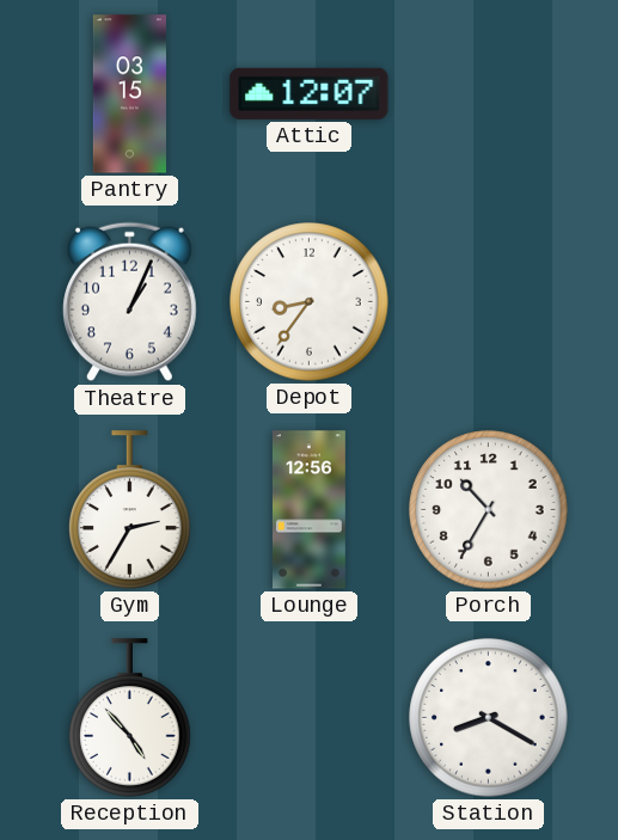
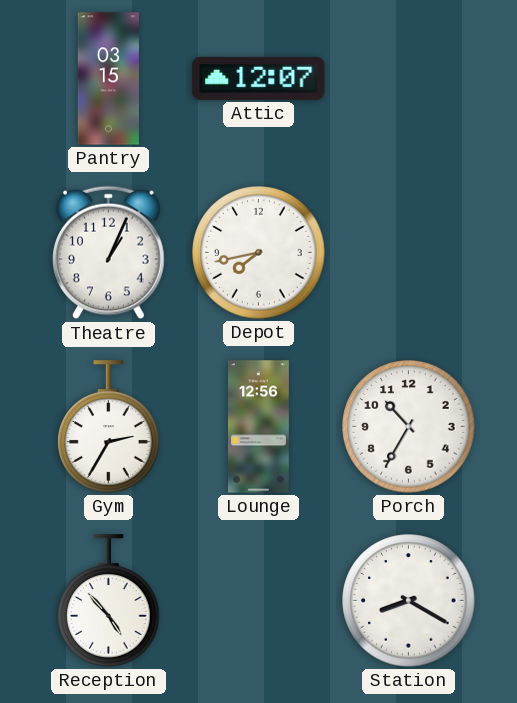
Depot: 8:36 -> 7:43
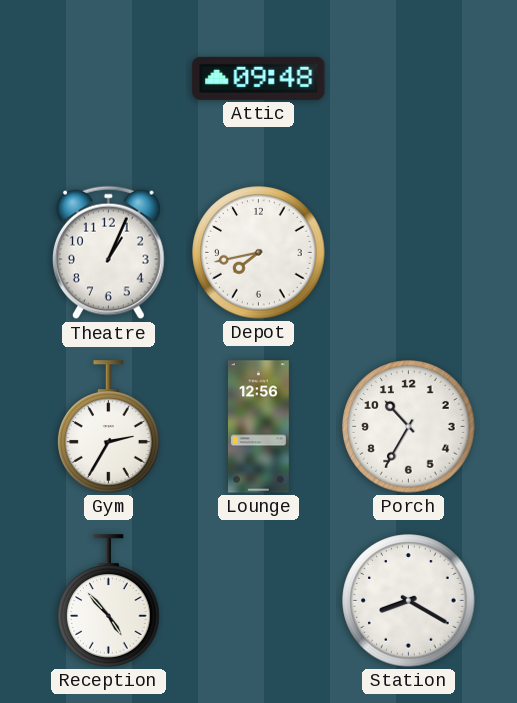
Pantry: 03:15 -> none
Attic: 12:07 -> 09:48
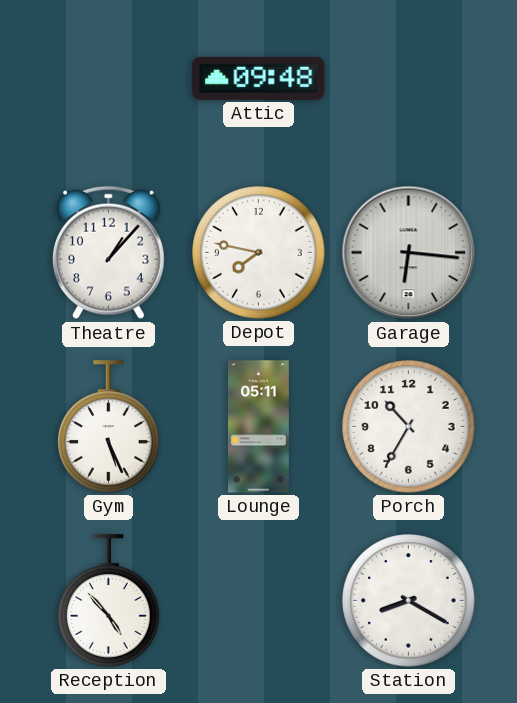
Theatre: 1:04 -> 1:07
Depot: 7:43 -> 7:47
Garage: none -> 6:16
Gym: 2:35 -> 5:26
Lounge: 12:56 -> 05:11
